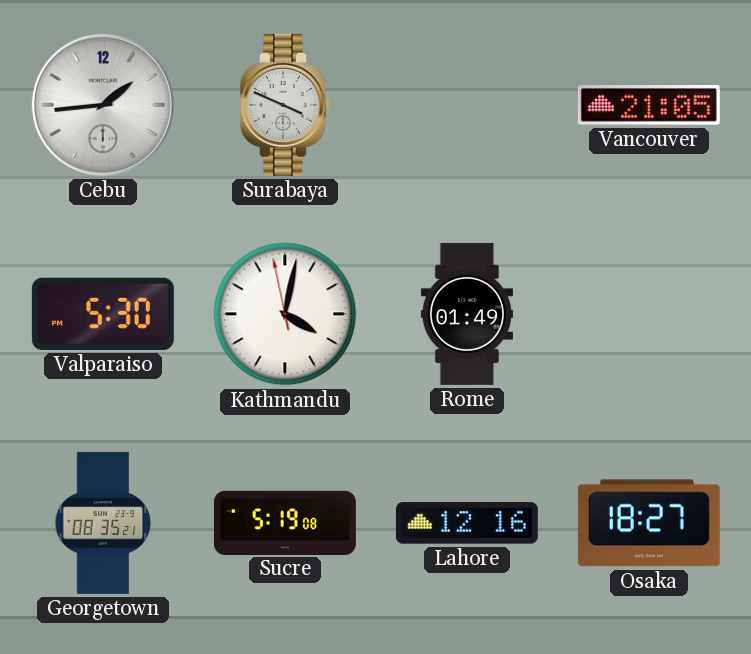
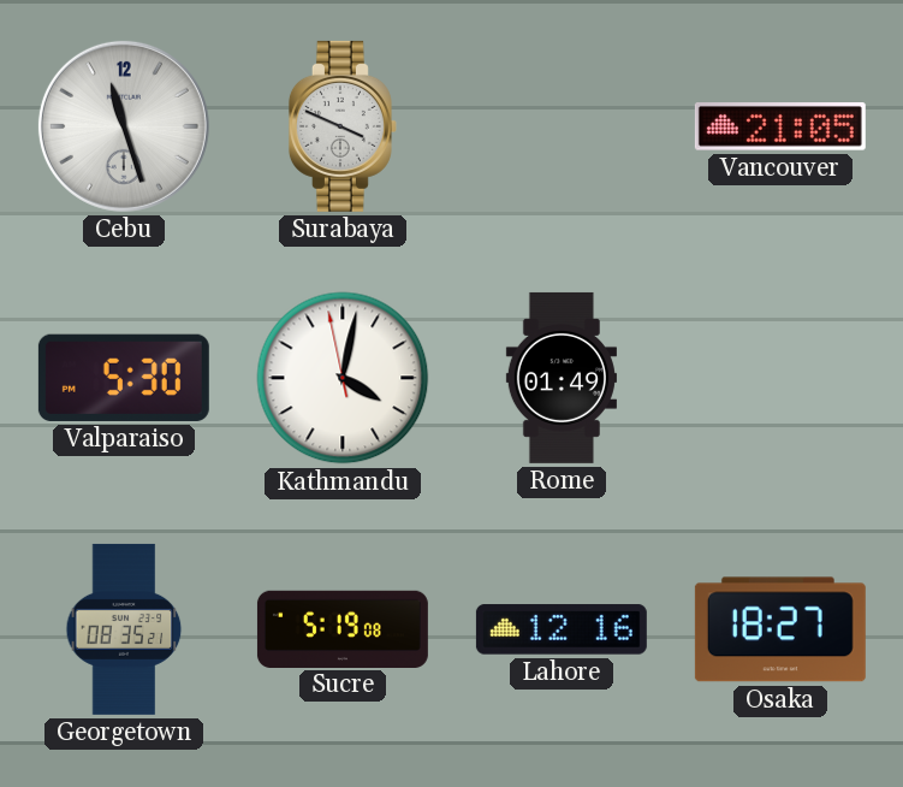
Cebu: 1:44 -> 11:27
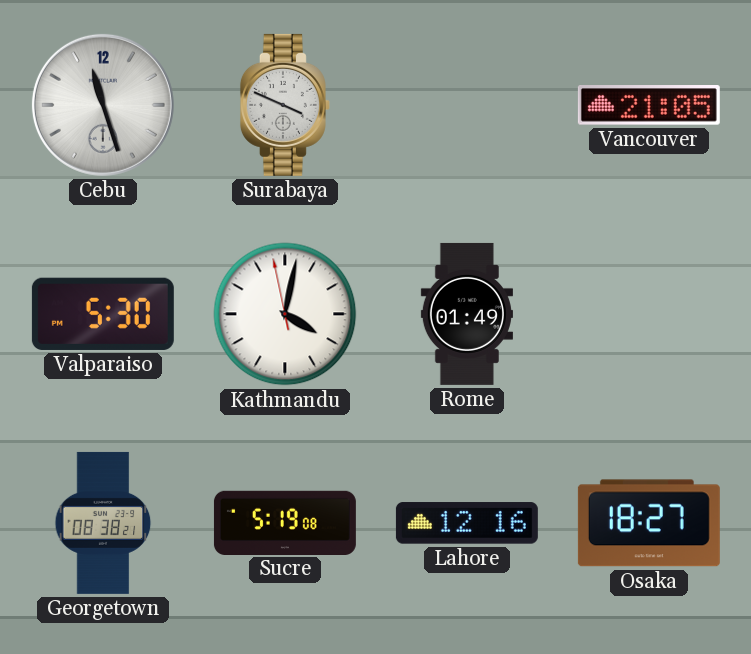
Georgetown: 08:35 -> 08:38
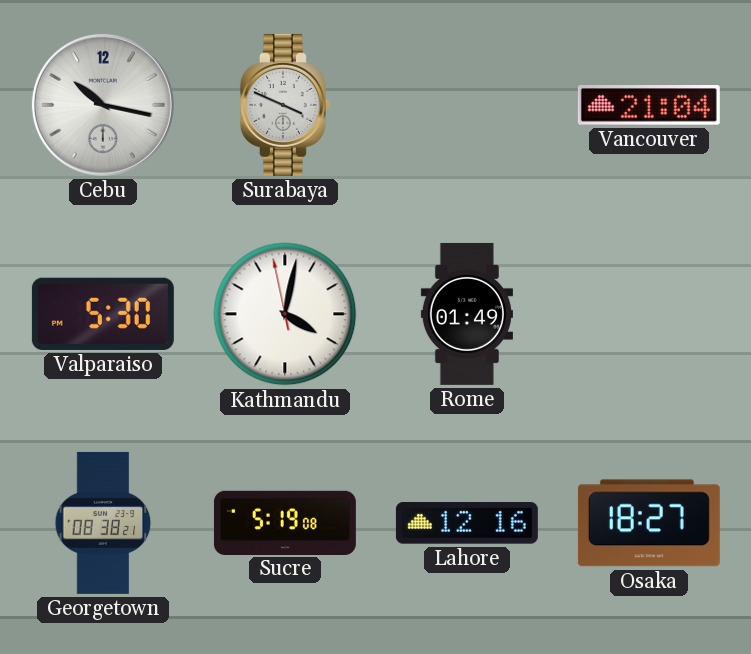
Cebu: 11:27 -> 10:17
Vancouver: 21:05 -> 21:04
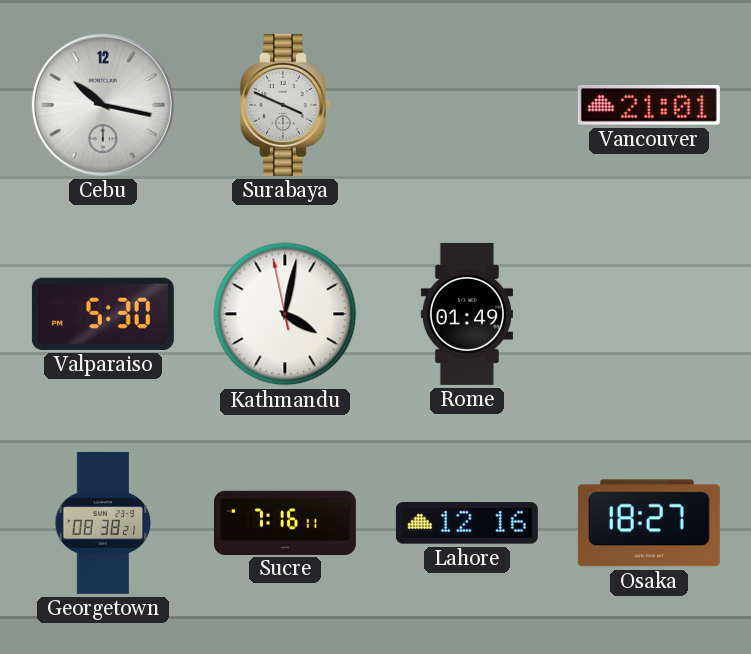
Vancouver: 21:04 -> 21:01
Sucre: 5:19 -> 7:16
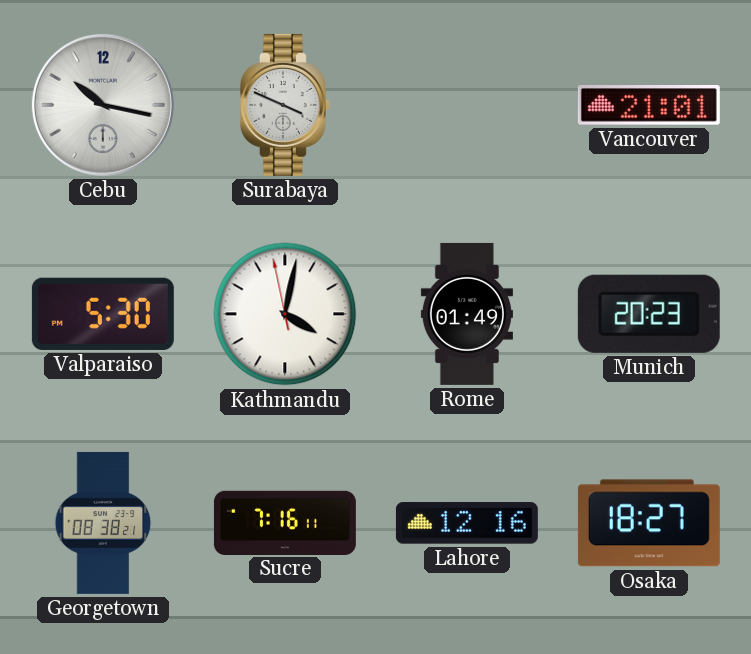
Munich: none -> 20:23
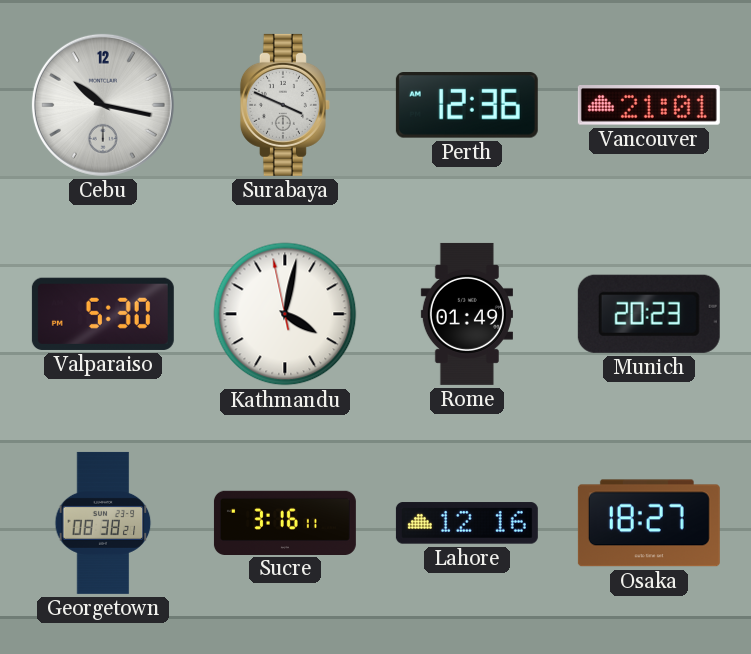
Perth: none -> 12:36
Sucre: 7:16 -> 3:16
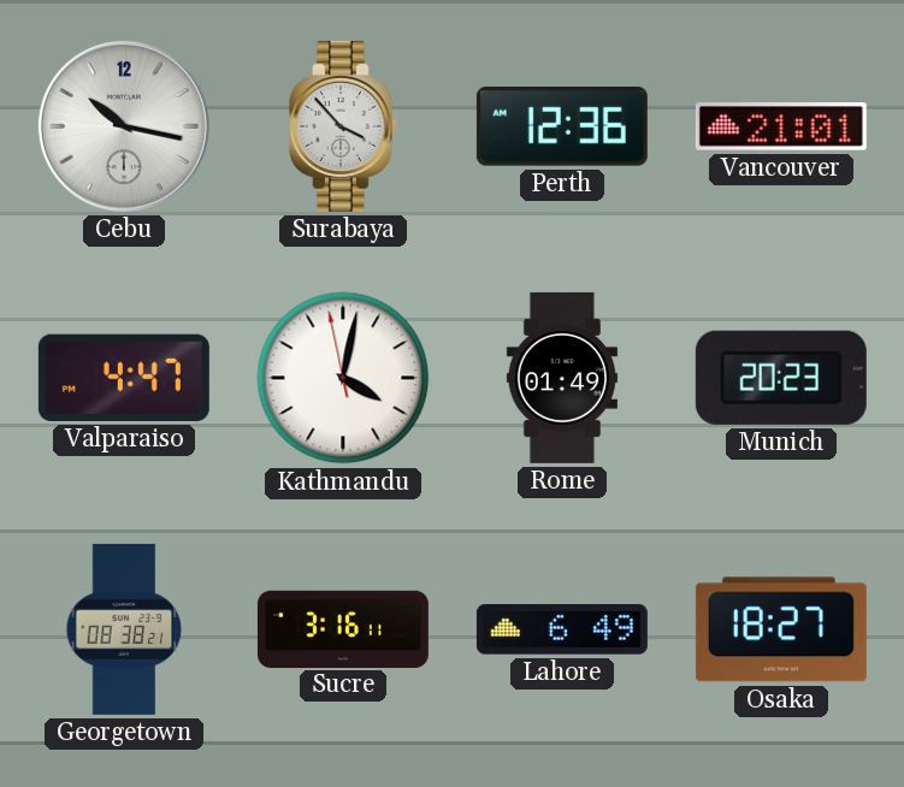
Surabaya: 3:49 -> 3:53
Valparaiso: 5:30 -> 4:47
Lahore: 12:16 -> 6:49
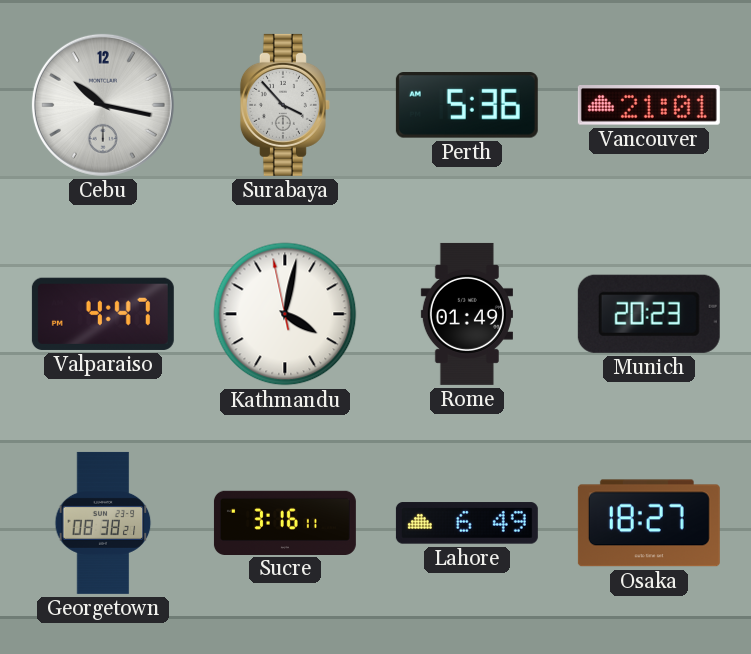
Perth: 12:36 -> 5:36
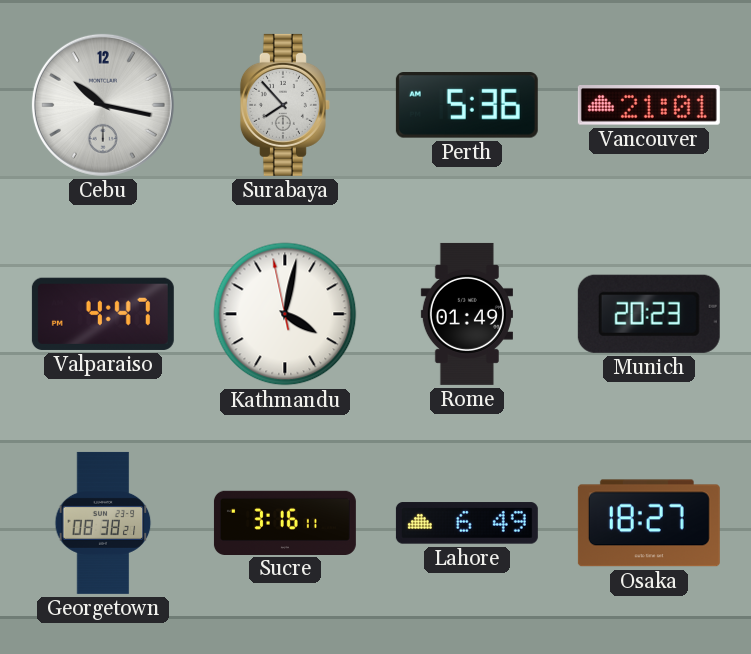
Surabaya: 3:53 -> 7:53
